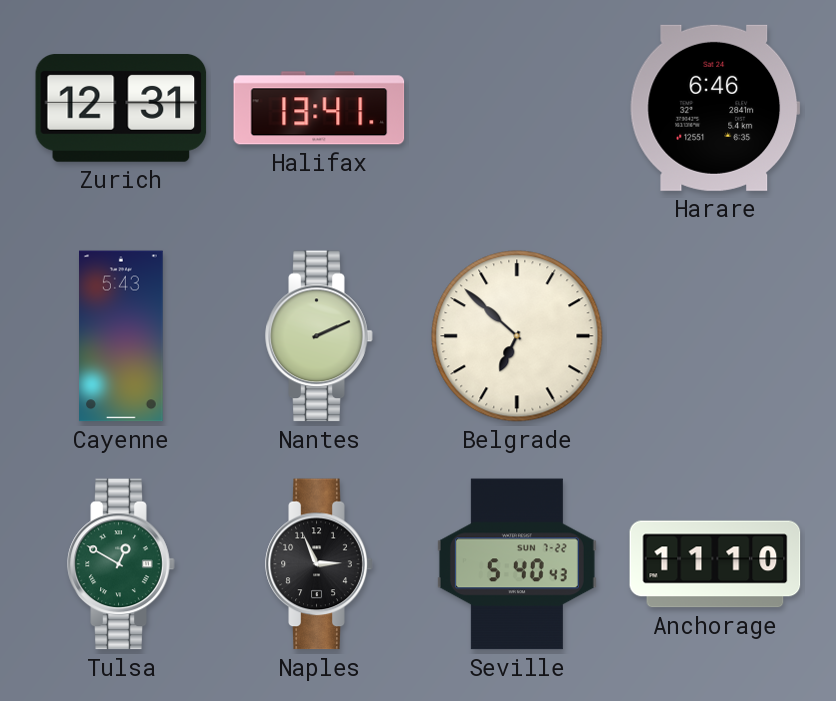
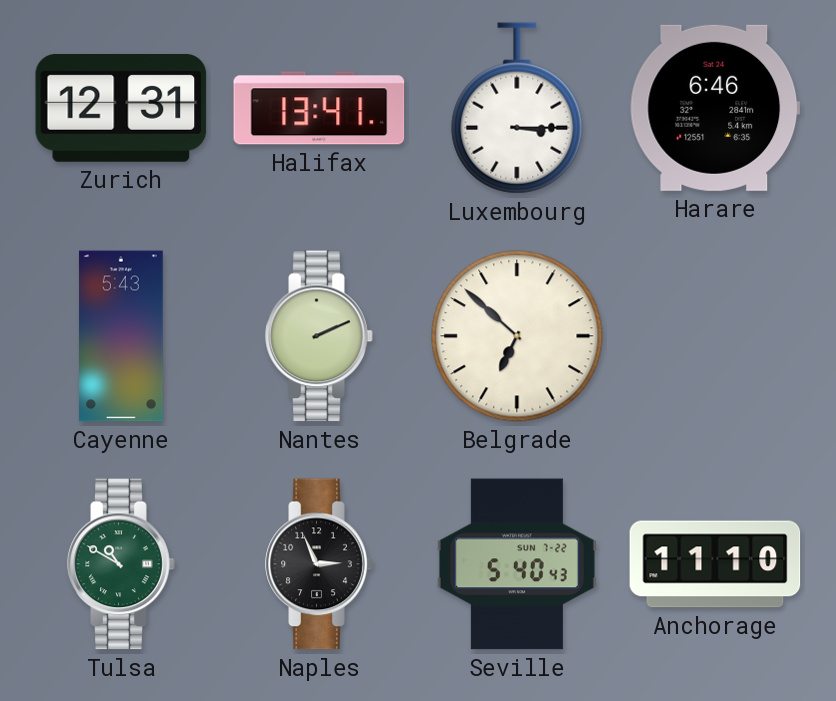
Luxembourg: none -> 3:15
Tulsa: 12:50 -> 10:50
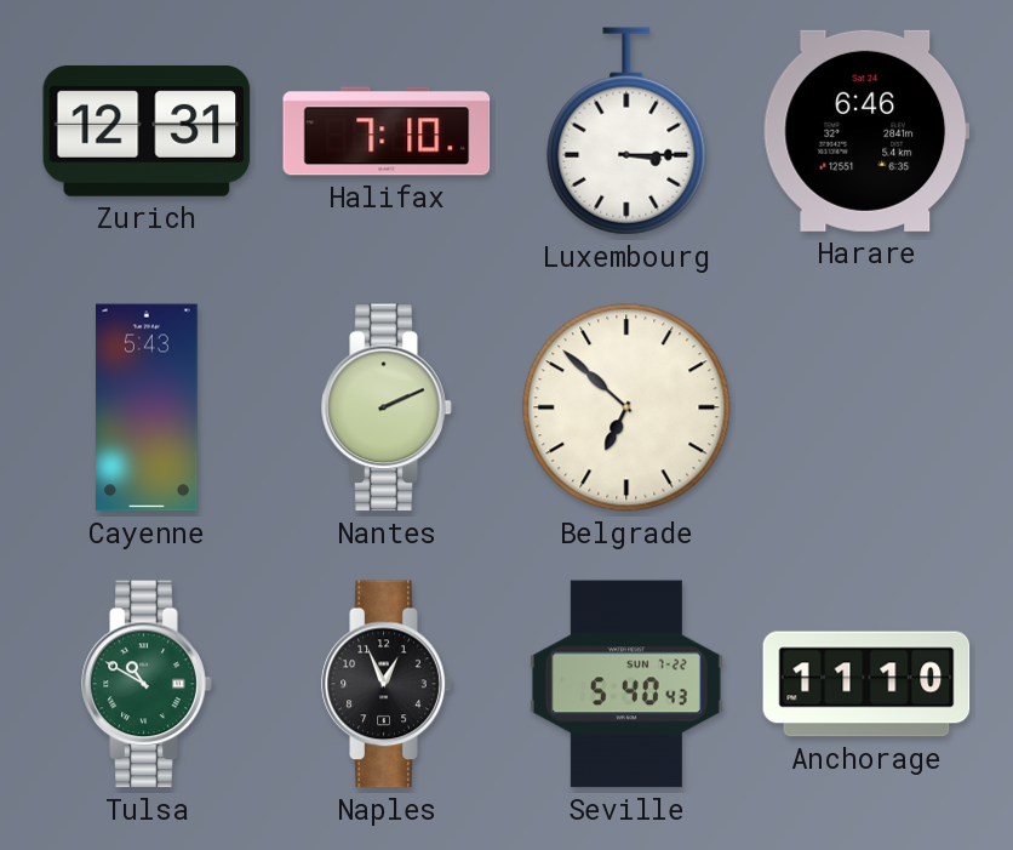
Halifax: 13:41 -> 7:10
Naples: 2:56 -> 12:56
